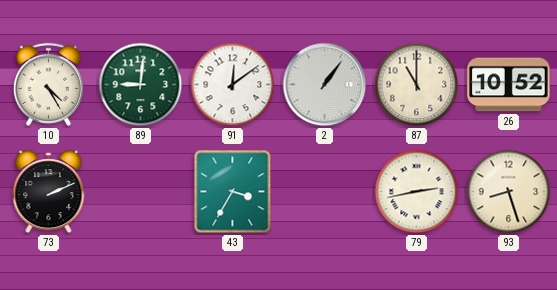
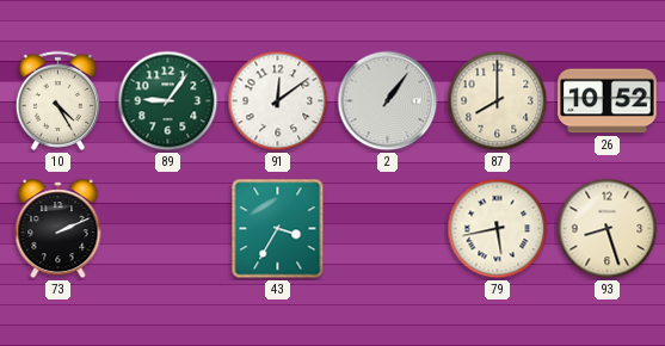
89: 9:01 -> 9:06
87: 11:00 -> 8:00
79: 2:43 -> 5:43
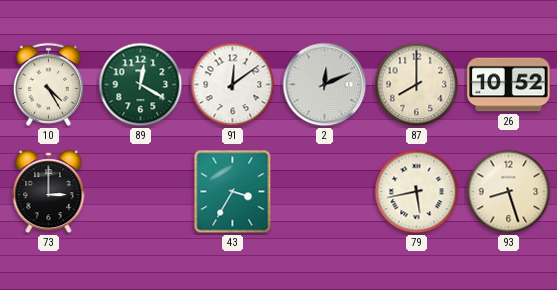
89: 9:06 -> 12:20
2: 1:06 -> 12:11
73: 2:11 -> 3:00
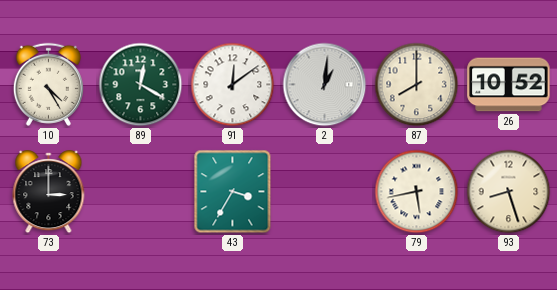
2: 12:11 -> 1:01
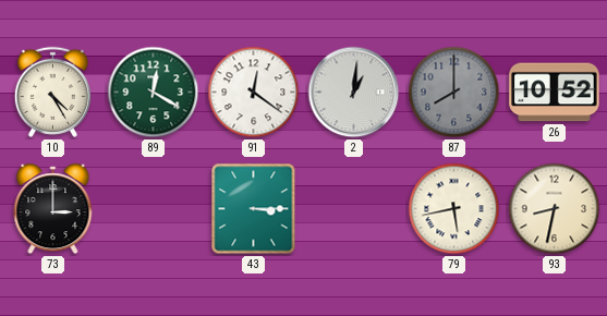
91: 12:09 -> 12:21
87 dial: cream -> grey
43: 3:35 -> 3:15
93: 8:27 -> 8:32
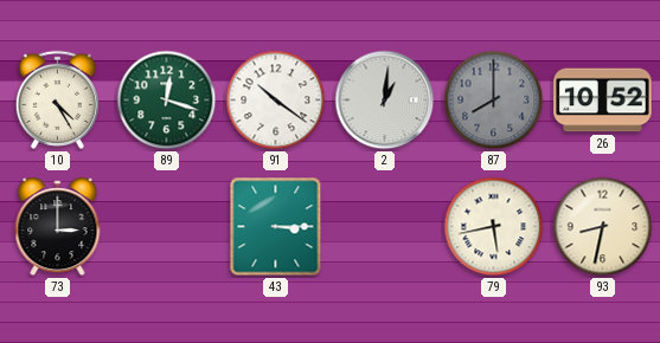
89: 12:20 -> 12:18
91: 12:21 -> 10:21
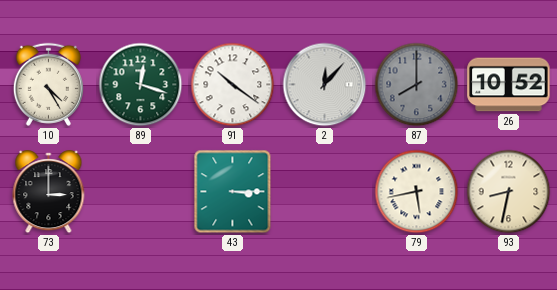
2: 1:01 -> 12:07
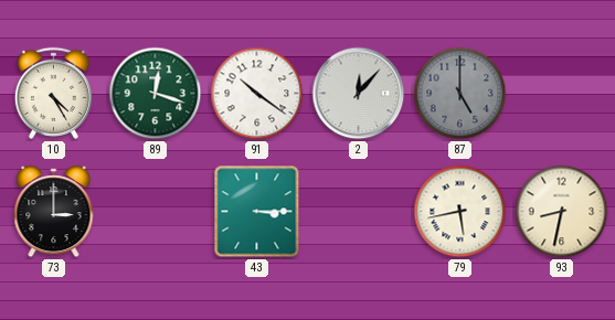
87: 8:00 -> 5:00
26: 10:52 -> none
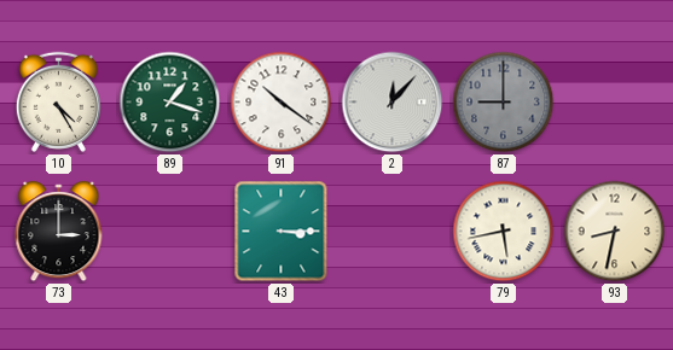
89: 12:18 -> 1:18
87: 5:00 -> 9:00
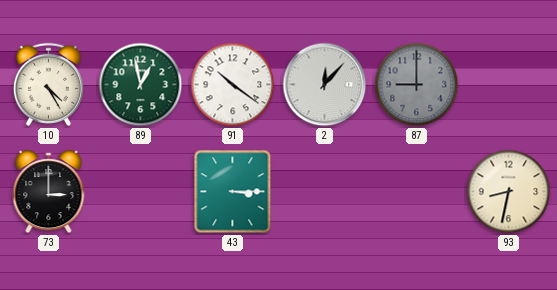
89: 1:18 -> 12:58
79: 5:43 -> none
